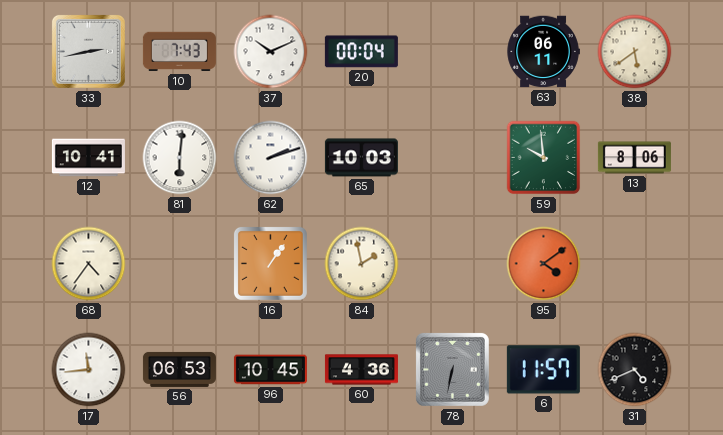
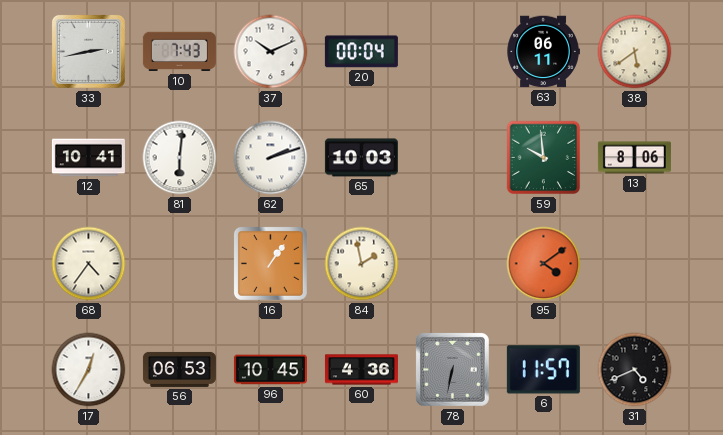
17: 11:44 -> 12:35
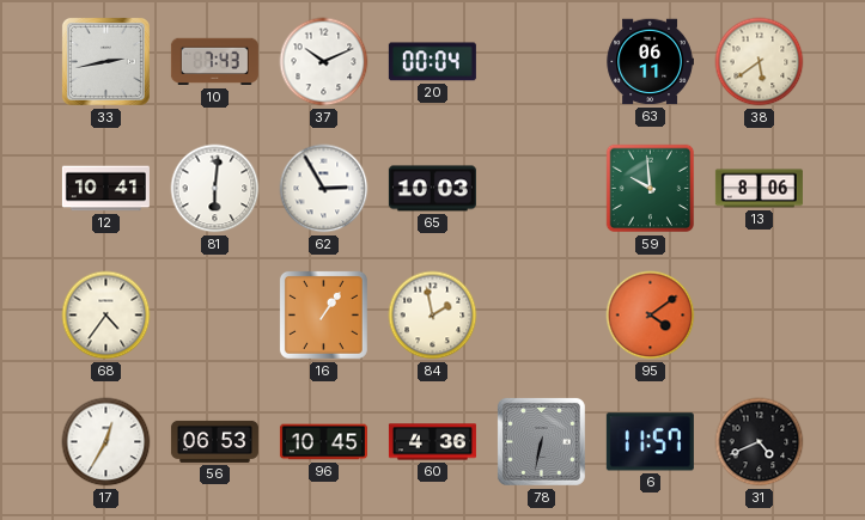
62: 2:12 -> 2:55
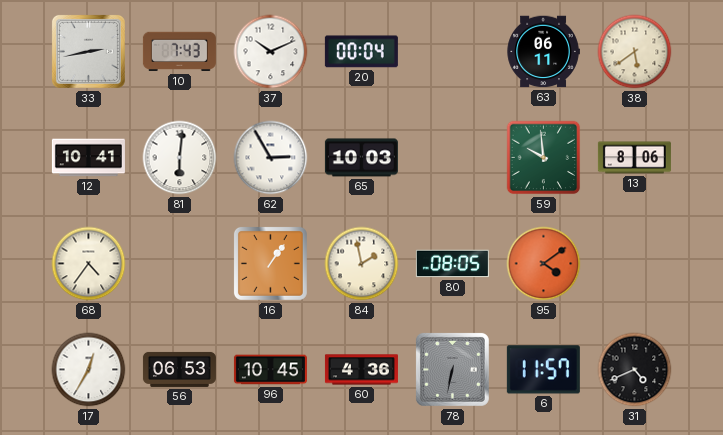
80: none -> 08:05
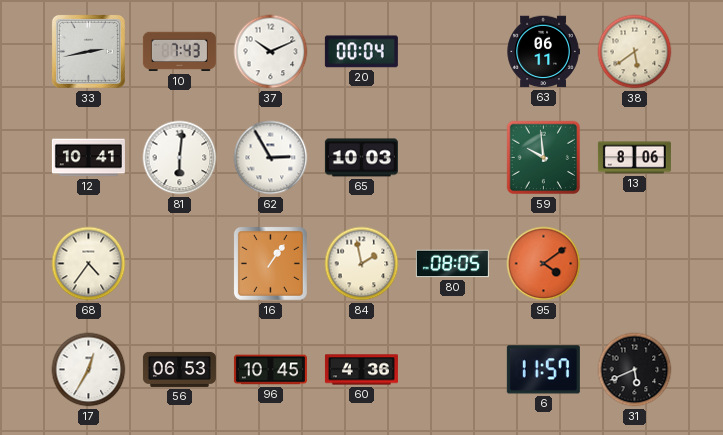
78: 6:32 -> none
31: 4:41 -> 5:41
